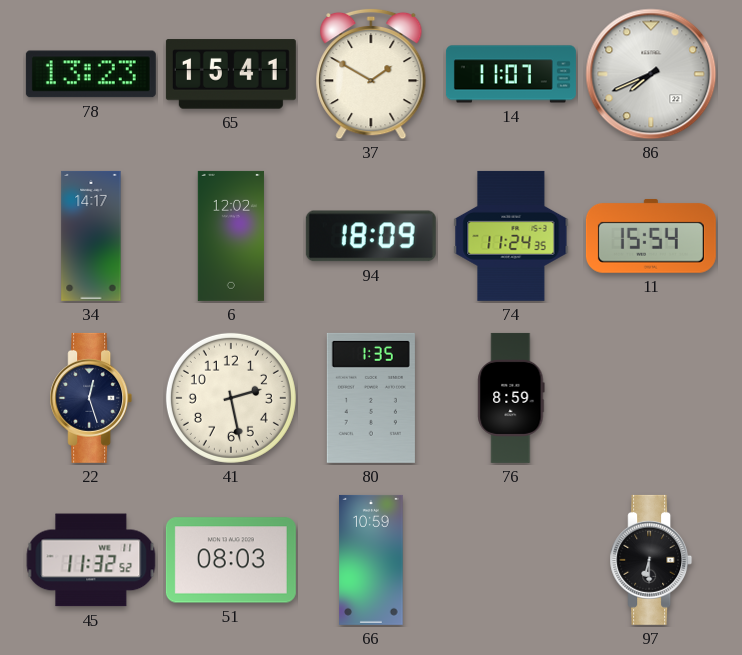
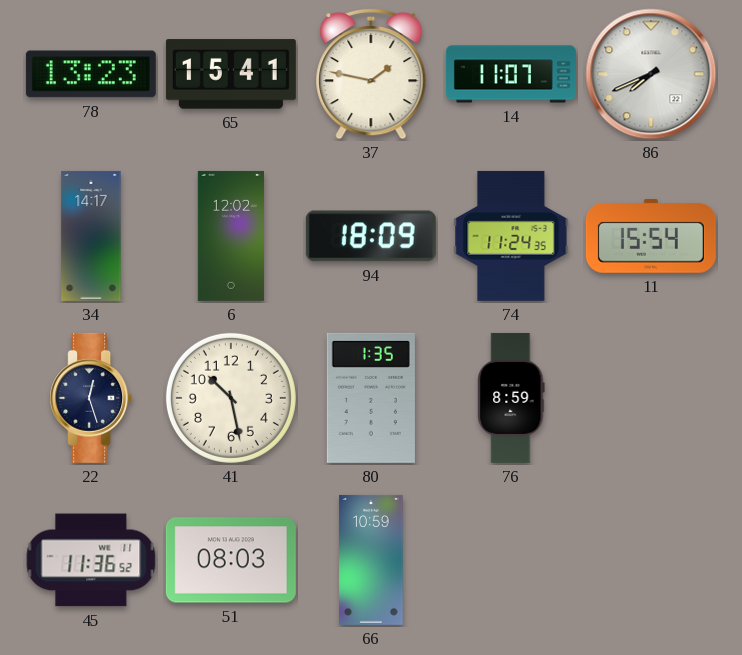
37: 1:50 -> 1:47
41: 2:28 -> 10:28
45: 11:32 -> 11:36
97: 6:30 -> none
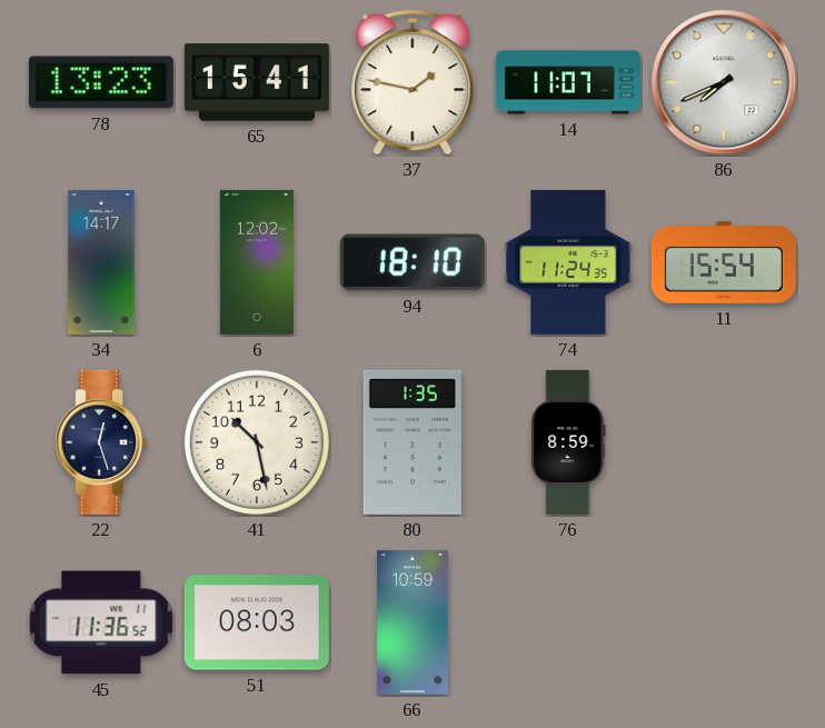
94: 18:09 -> 18:10
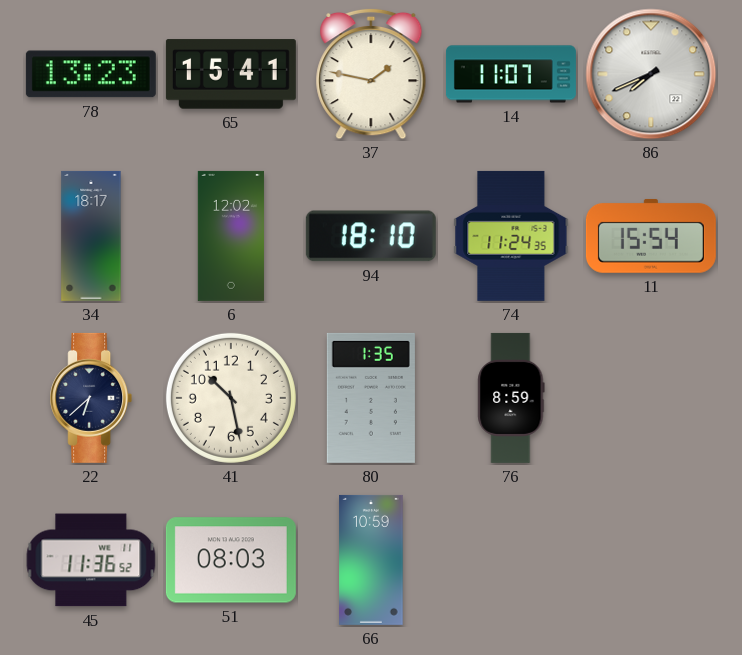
34: 14:17 -> 18:17
22: 12:27 -> 6:38
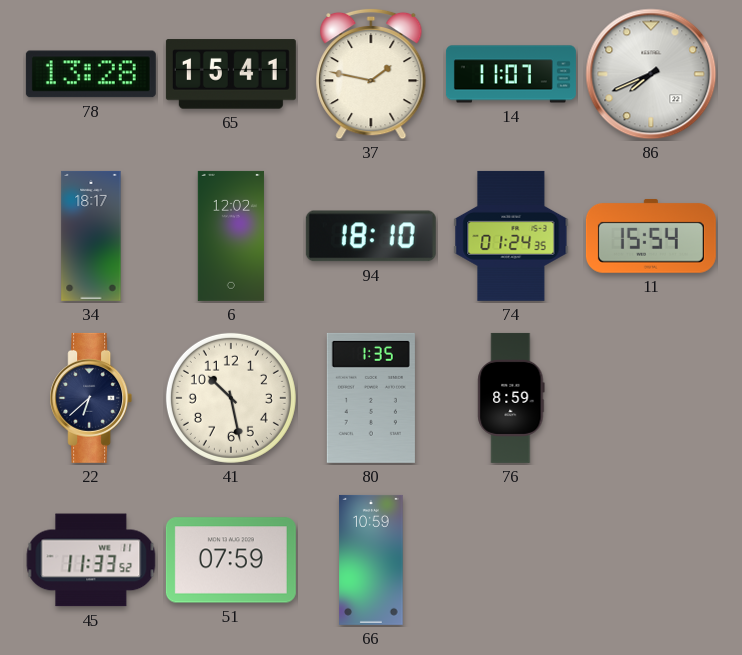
78: 13:23 -> 13:28
74: 11:24 -> 01:24
45: 11:36 -> 11:33
51: 08:03 -> 07:59
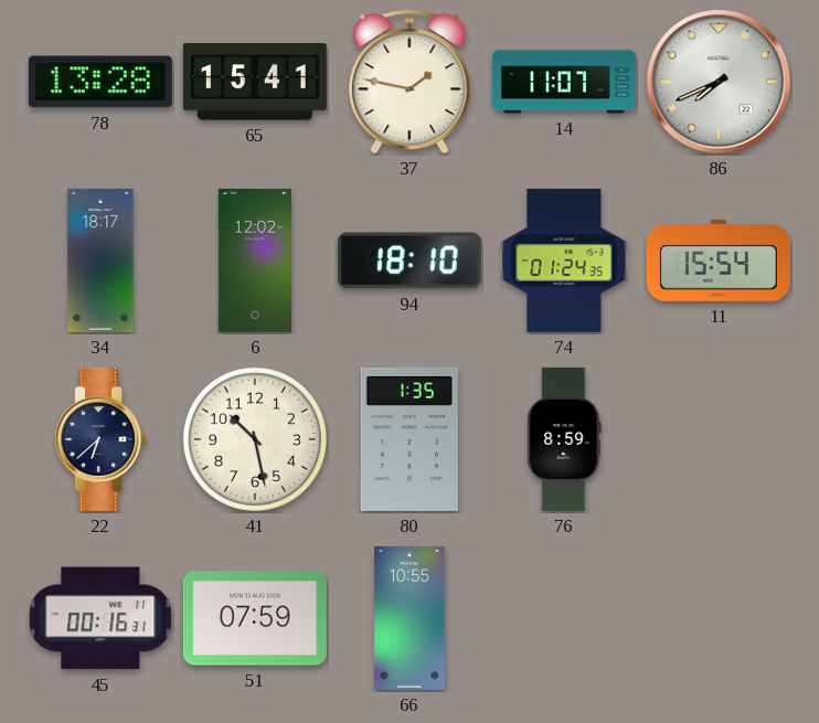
45: 11:33 -> 00:16
66: 10:59 -> 10:55
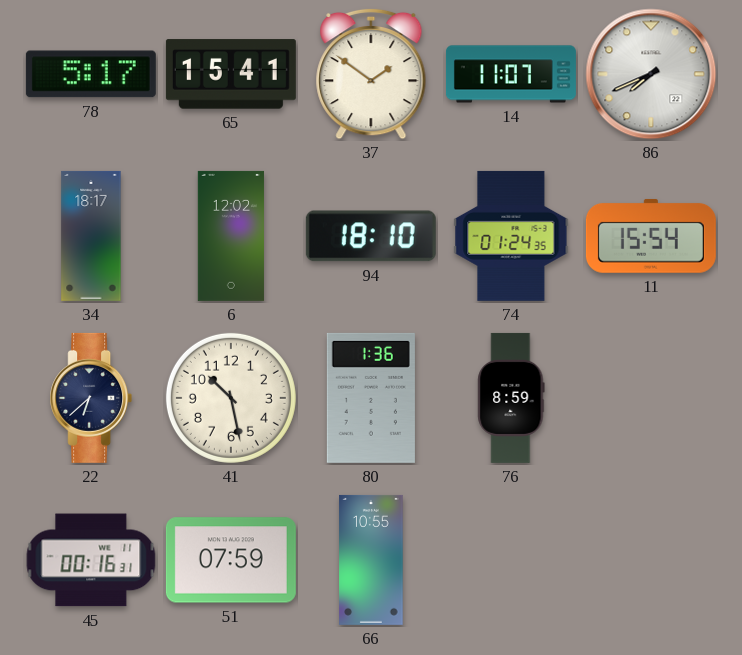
78: 13:28 -> 5:17
37: 1:47 -> 1:51
80: 1:35 -> 1:36
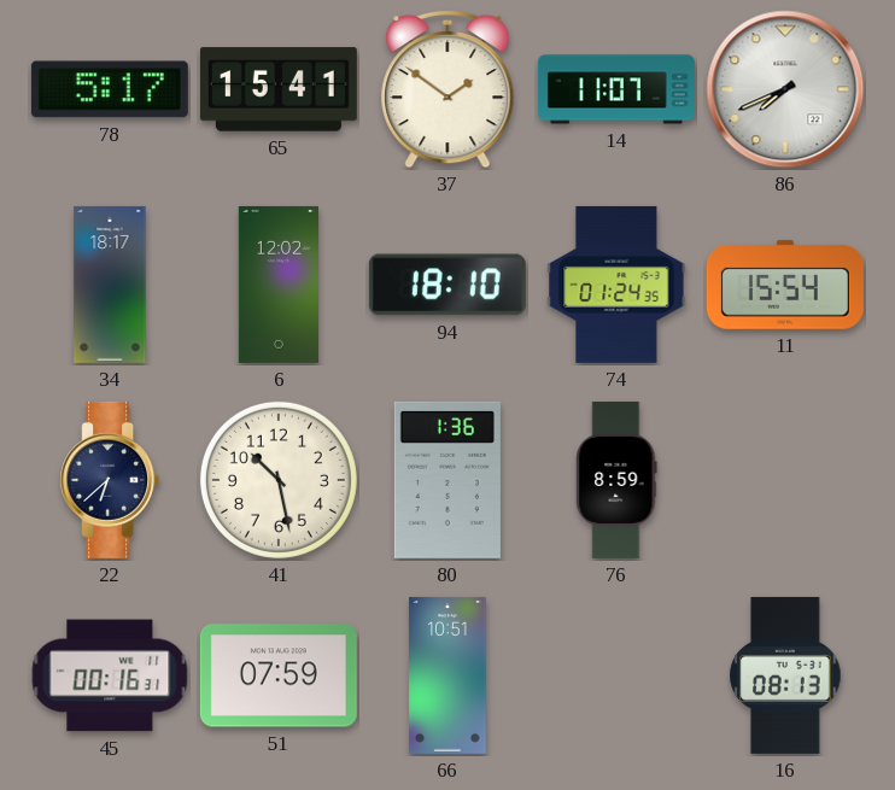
66: 10:55 -> 10:51
16: none -> 08:13
